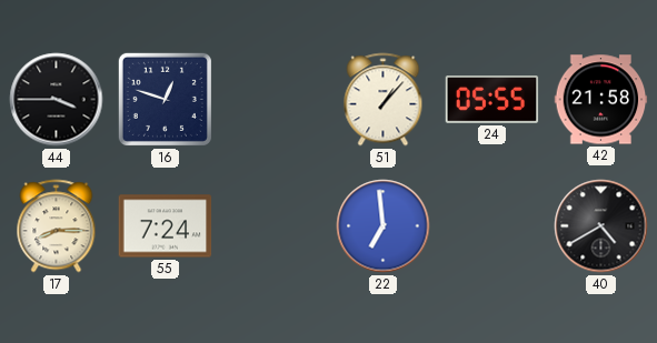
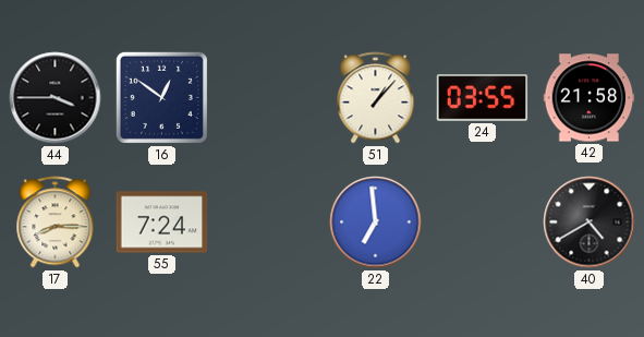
16: 12:48 -> 12:51
24: 05:55 -> 03:55
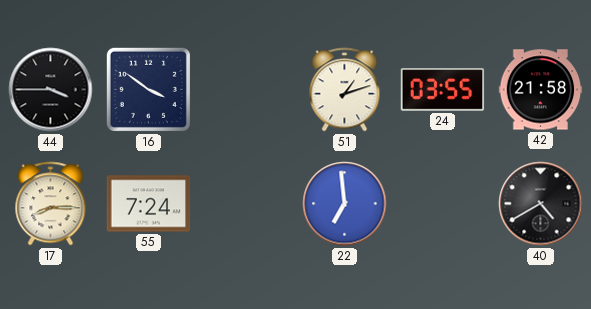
16: 12:51 -> 3:51
51: 1:07 -> 1:12
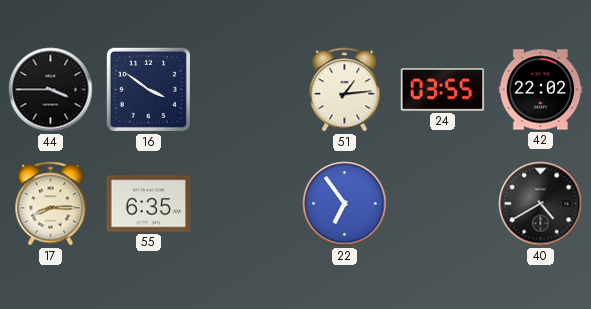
51: 1:12 -> 1:14
42: 21:58 -> 22:02
55: 7:24 -> 6:35
22: 6:59 -> 6:54
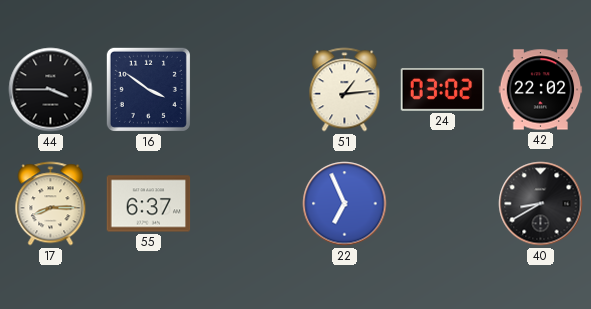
24: 03:55 -> 03:02
55: 6:35 -> 6:37
22: 6:54 -> 6:56
40: 4:40 -> 8:40
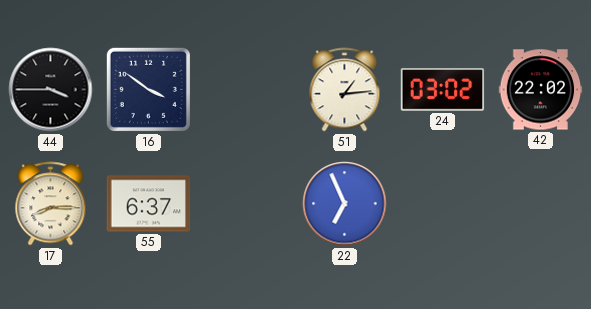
40: 8:40 -> none
